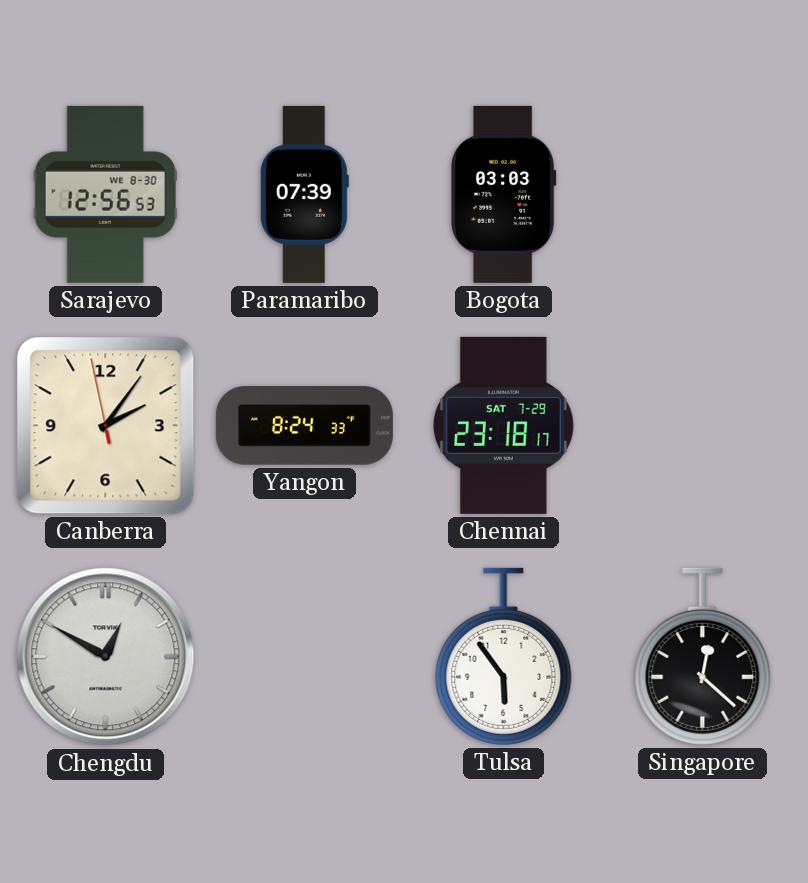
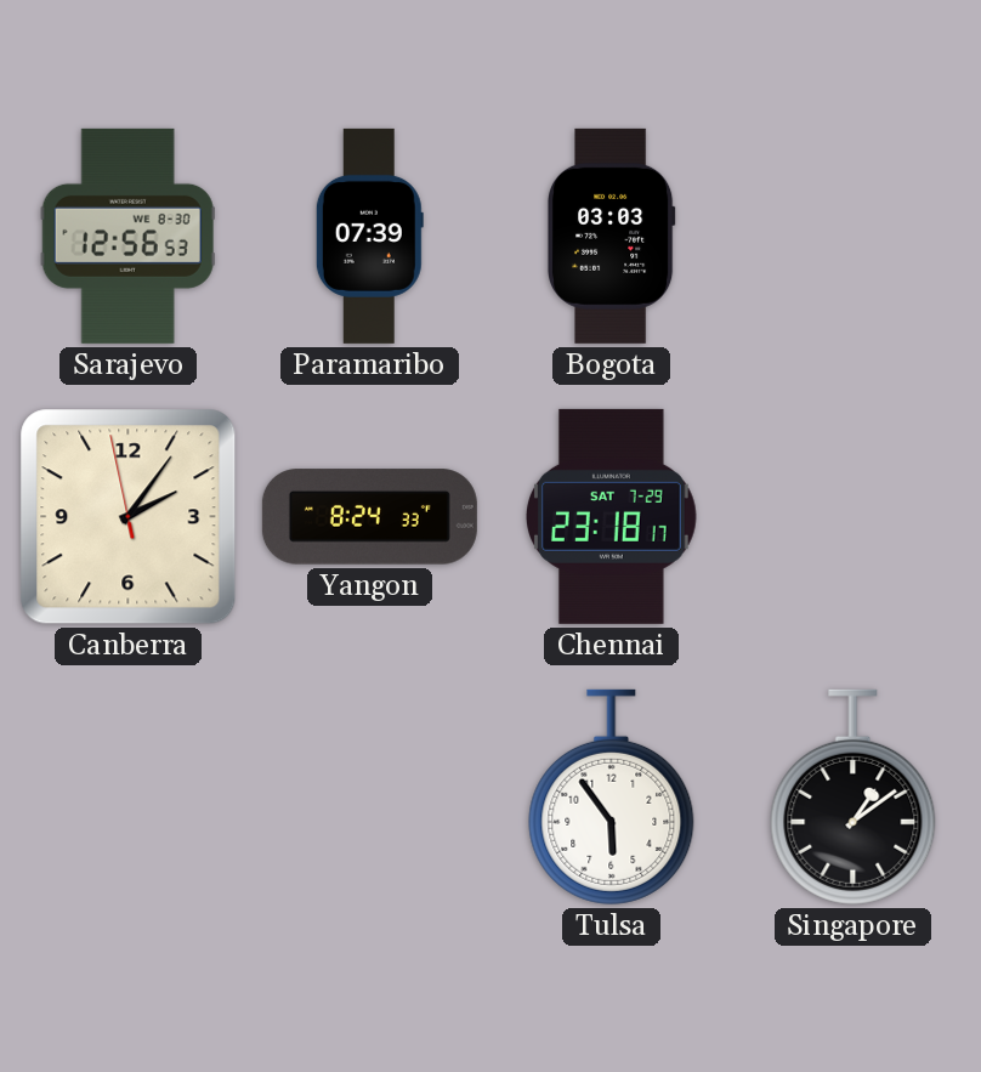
Chengdu: 12:50 -> none
Singapore: 12:22 -> 1:09
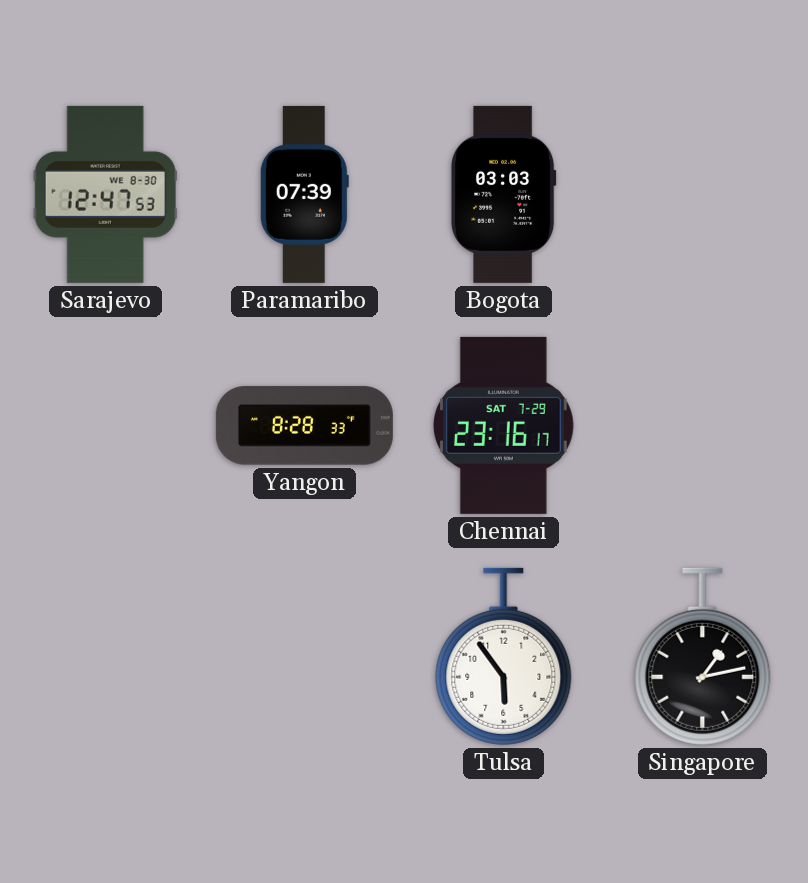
Sarajevo: 12:56 -> 12:47
Canberra: 2:05 -> none
Yangon: 8:24 -> 8:28
Chennai: 23:18 -> 23:16
Singapore: 1:09 -> 1:13
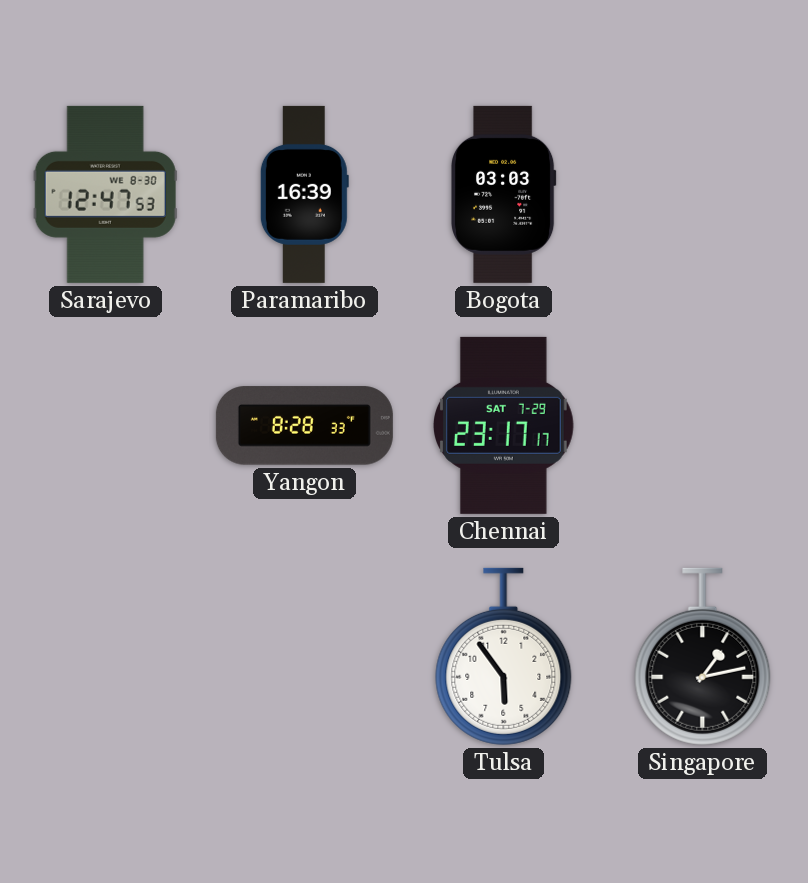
Paramaribo: 07:39 -> 16:39
Chennai: 23:16 -> 23:17
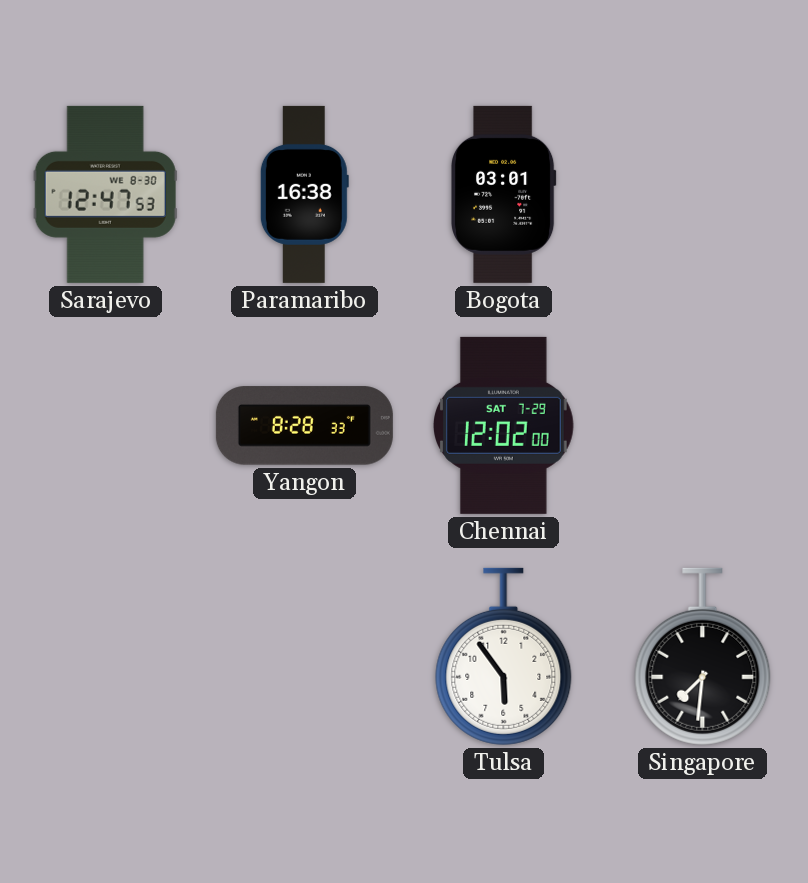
Paramaribo: 16:39 -> 16:38
Bogota: 03:03 -> 03:01
Chennai: 23:17 -> 12:02
Singapore: 1:13 -> 7:31
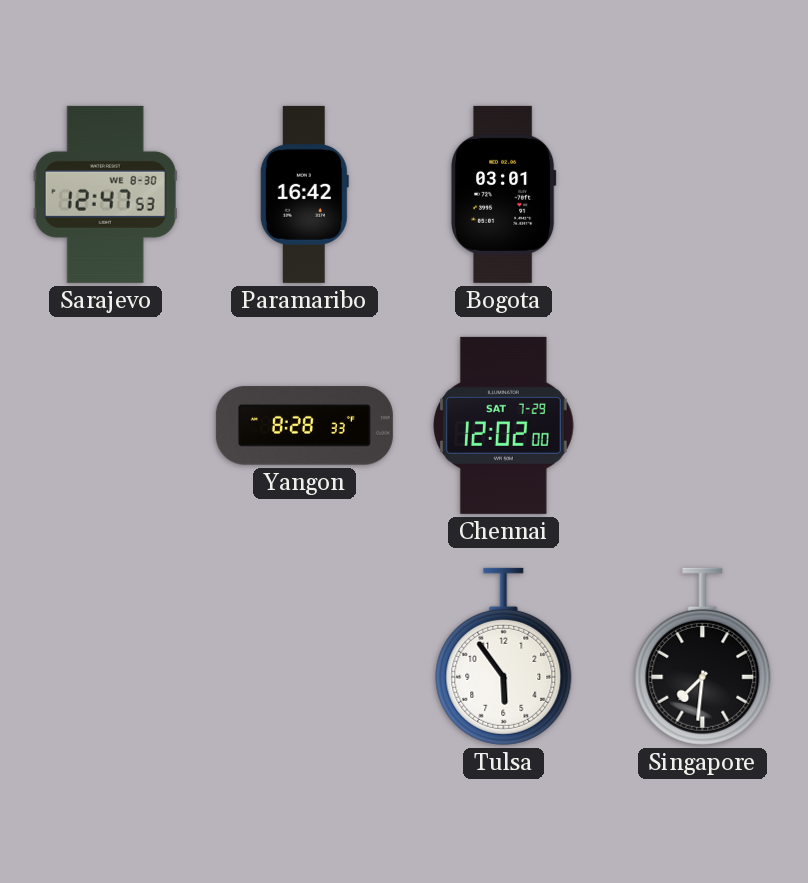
Paramaribo: 16:38 -> 16:42
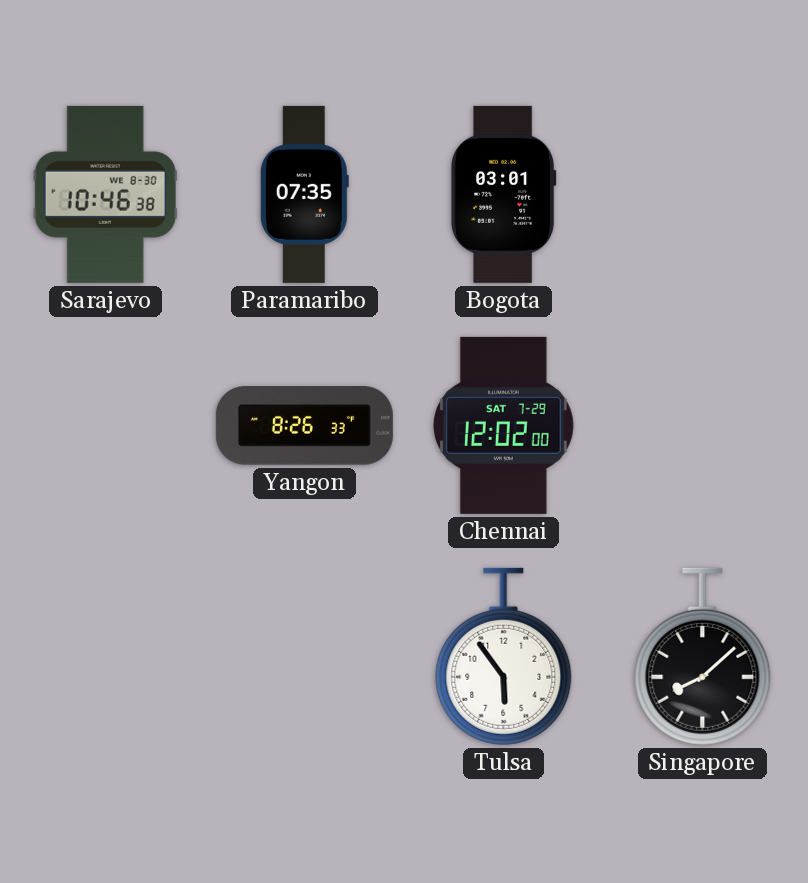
Sarajevo: 12:47 -> 10:46
Paramaribo: 16:42 -> 07:35
Yangon: 8:28 -> 8:26
Singapore: 7:31 -> 8:08
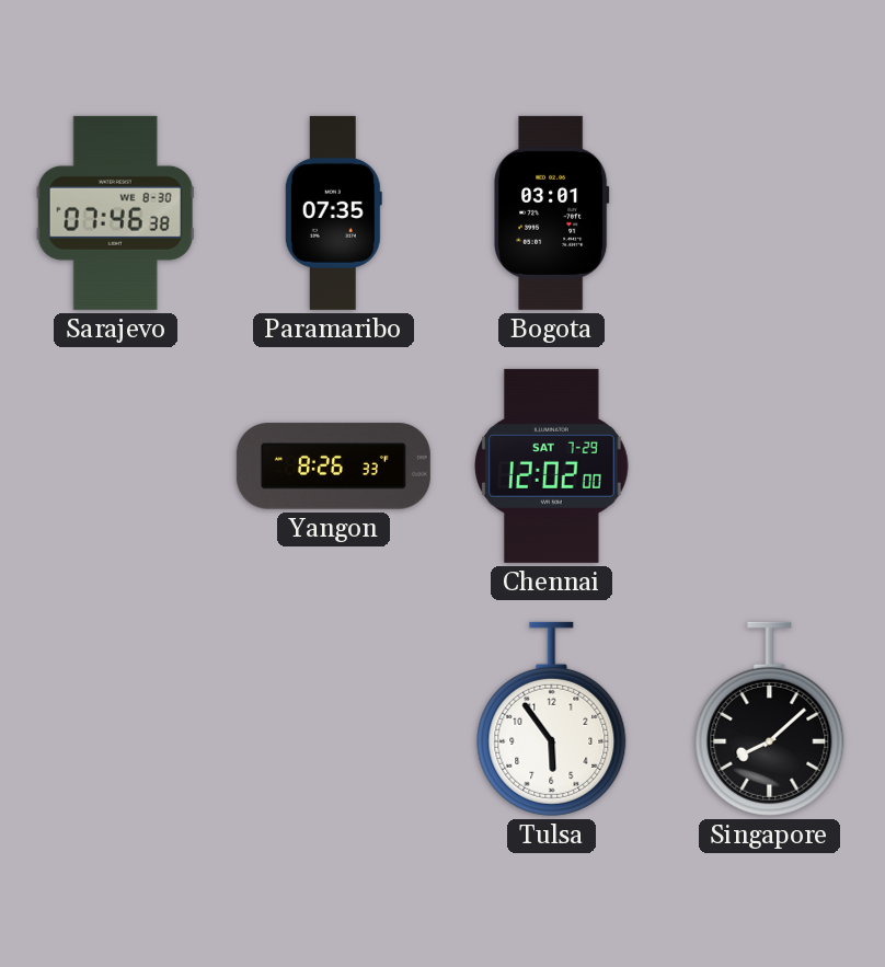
Sarajevo: 10:46 -> 07:46
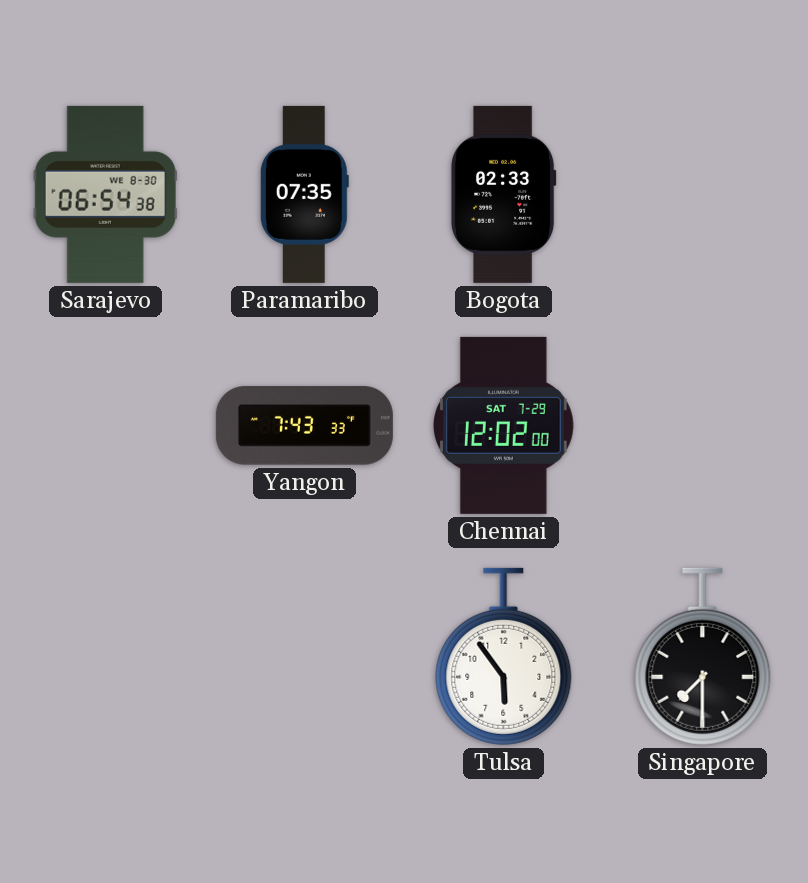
Sarajevo: 07:46 -> 06:54
Bogota: 03:01 -> 02:33
Yangon: 8:26 -> 7:43
Singapore: 8:08 -> 7:30
